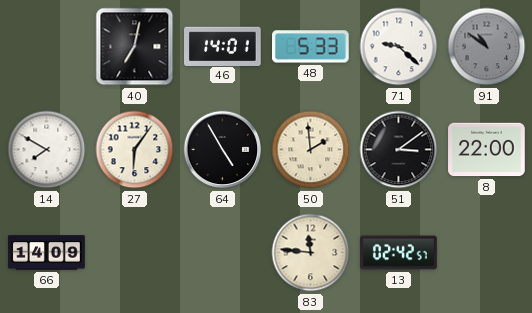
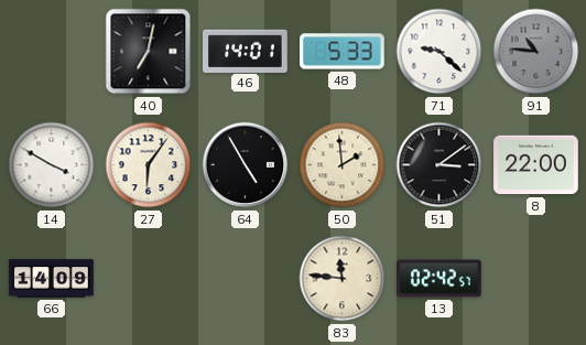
91: 10:51 -> 10:46
14: 7:50 -> 3:50
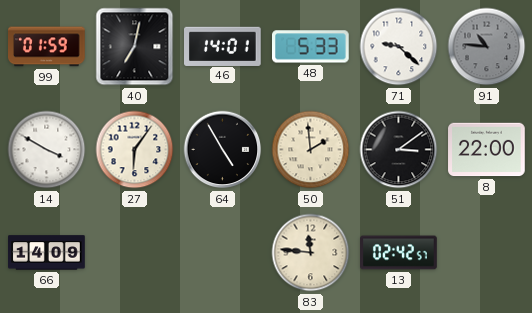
99: none -> 01:59
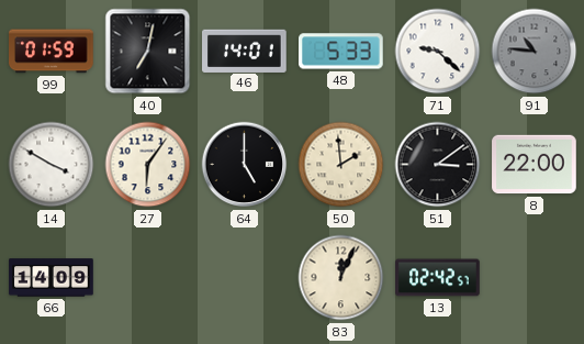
64: 4:55 -> 5:00
83: 11:46 -> 12:04
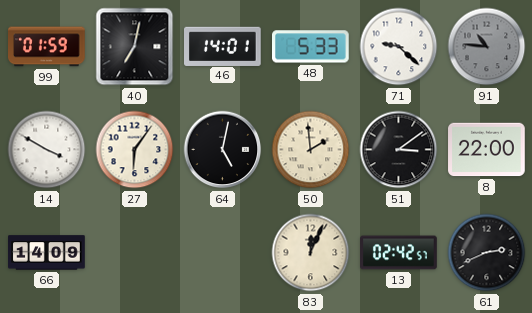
64: 5:00 -> 5:02
61: none -> 2:41
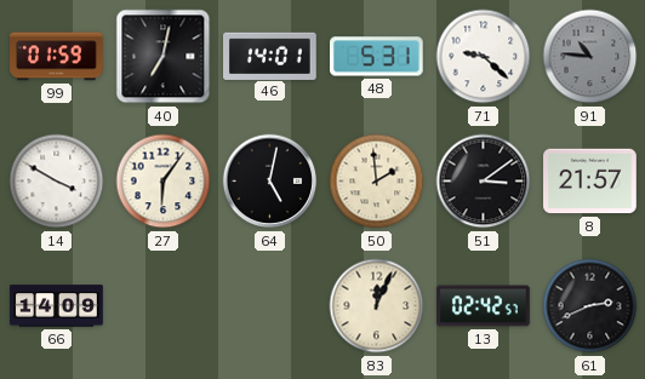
48: 5:33 -> 5:31
8: 22:00 -> 21:57
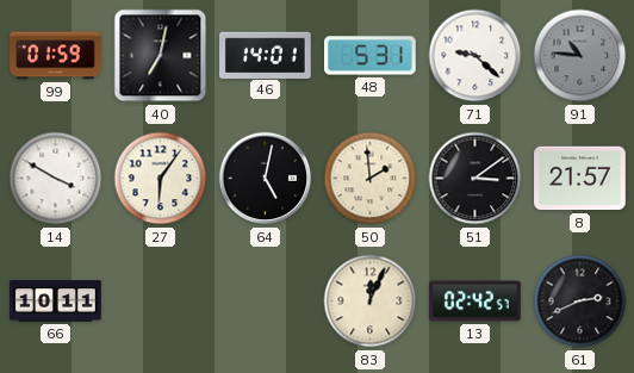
66: 14:09 -> 10:11
